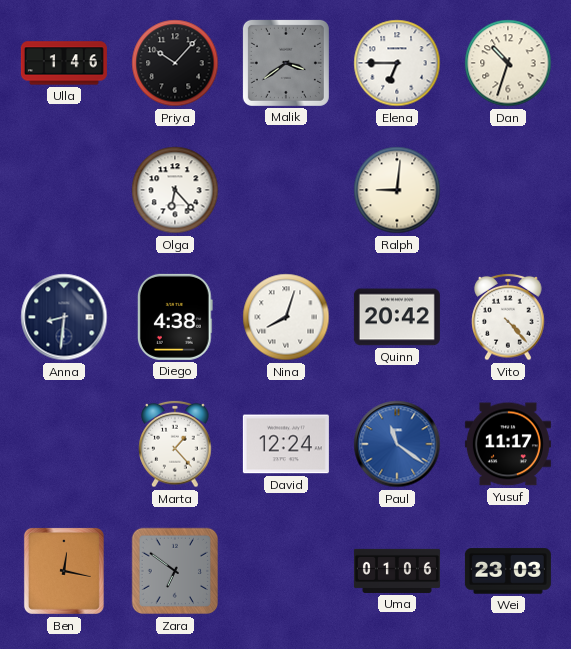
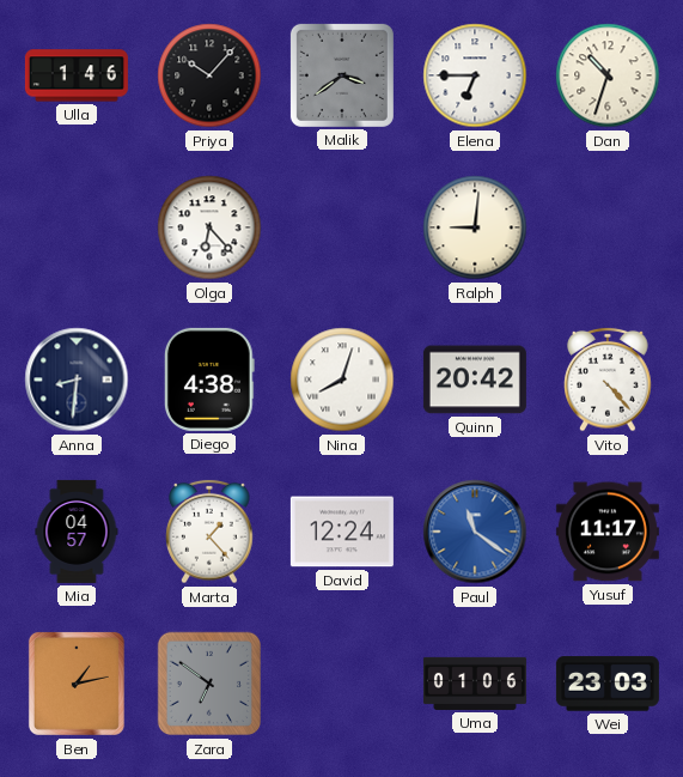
Mia: none -> 04:57
Ben: 12:17 -> 1:13
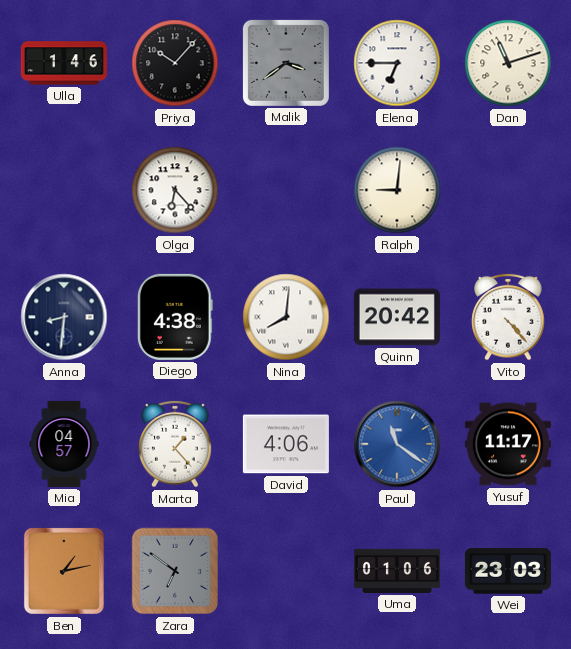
Dan: 10:33 -> 11:12
Nina: 8:03 -> 8:01
David: 12:24 -> 4:06
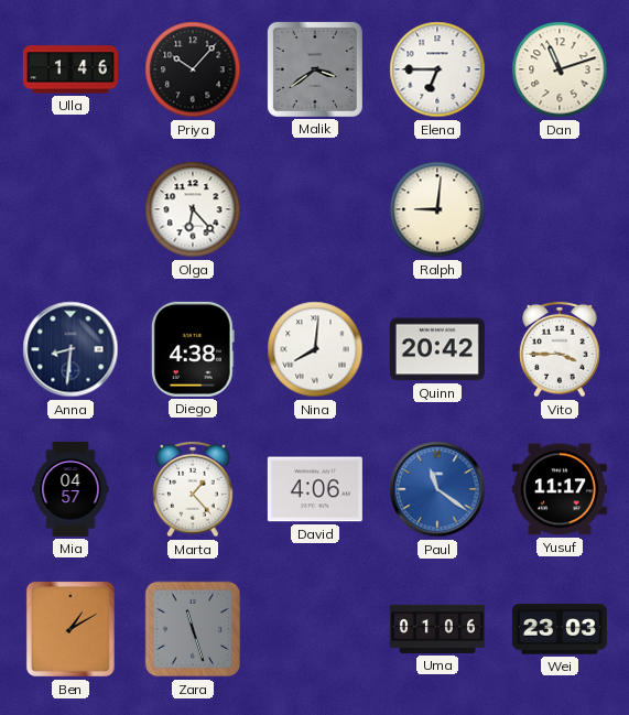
Vito: 4:23 -> 3:45
Ben: 1:13 -> 1:10
Zara: 6:51 -> 11:27
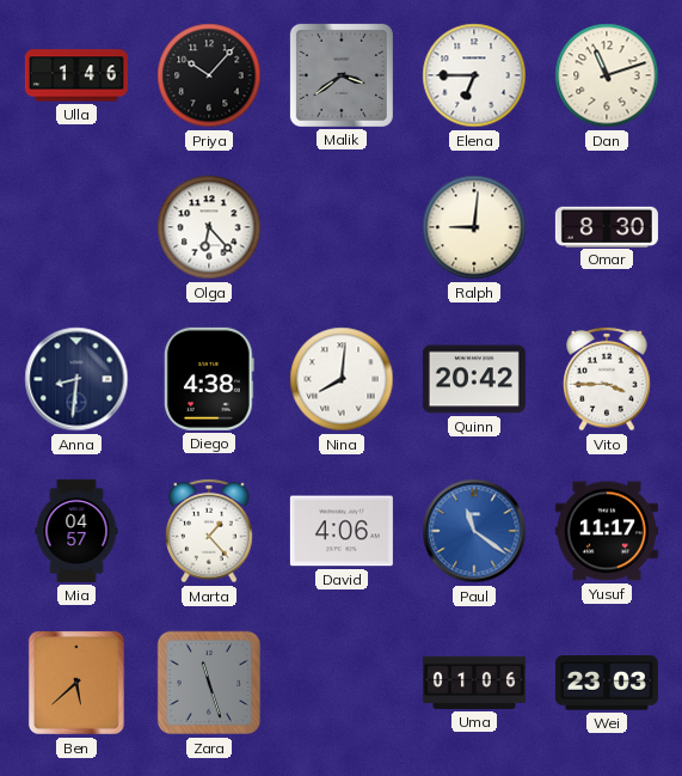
Omar: none -> 8:30
Ben: 1:10 -> 5:38
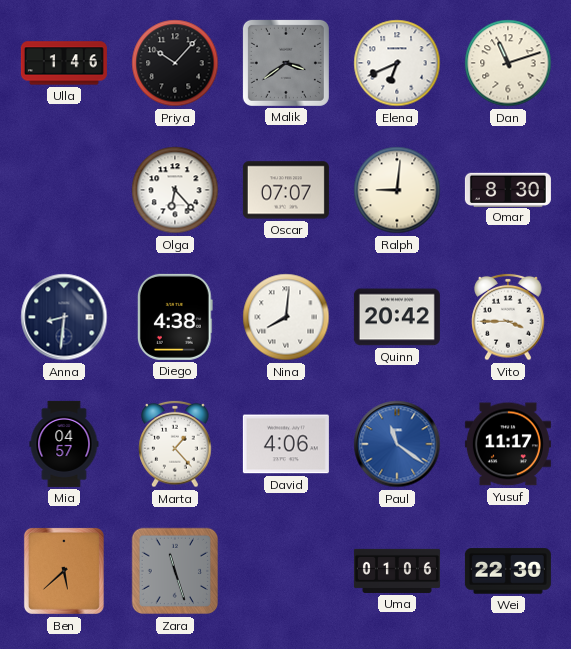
Elena: 6:45 -> 6:41
Oscar: none -> 07:07
Wei: 23:03 -> 22:30
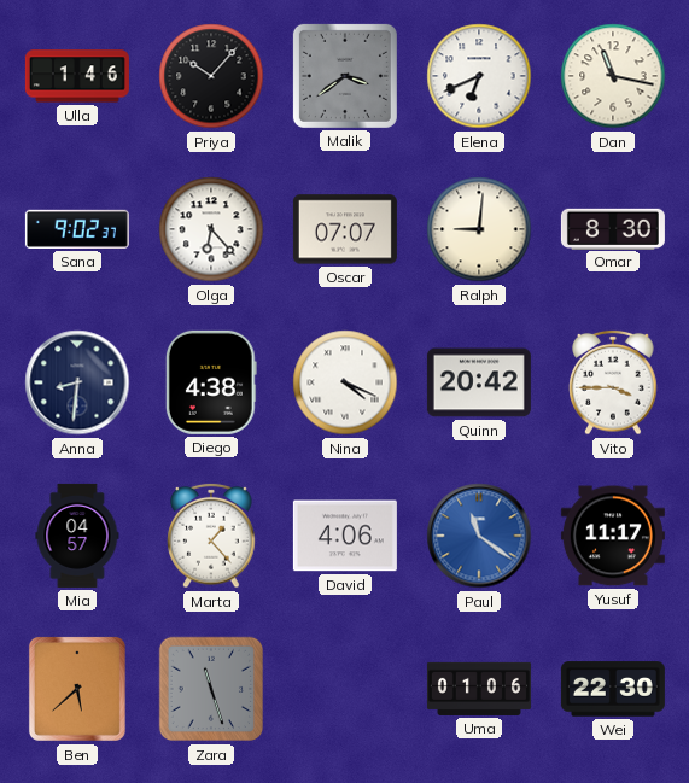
Dan: 11:12 -> 11:17
Sana: none -> 9:02
Nina: 8:01 -> 4:19
